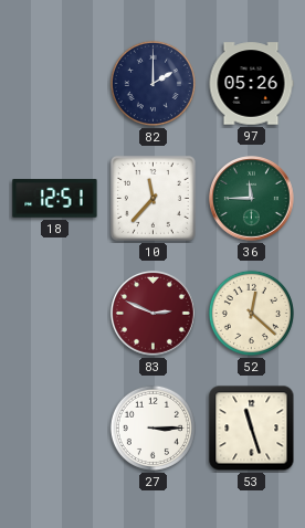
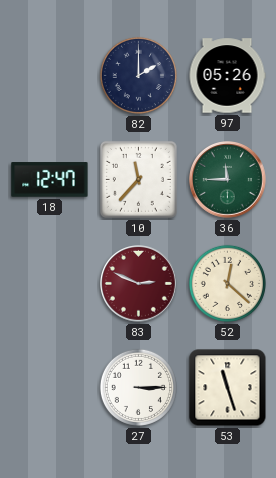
18: 12:51 -> 12:47
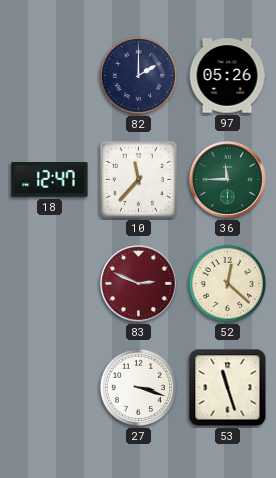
27: 3:15 -> 3:18
